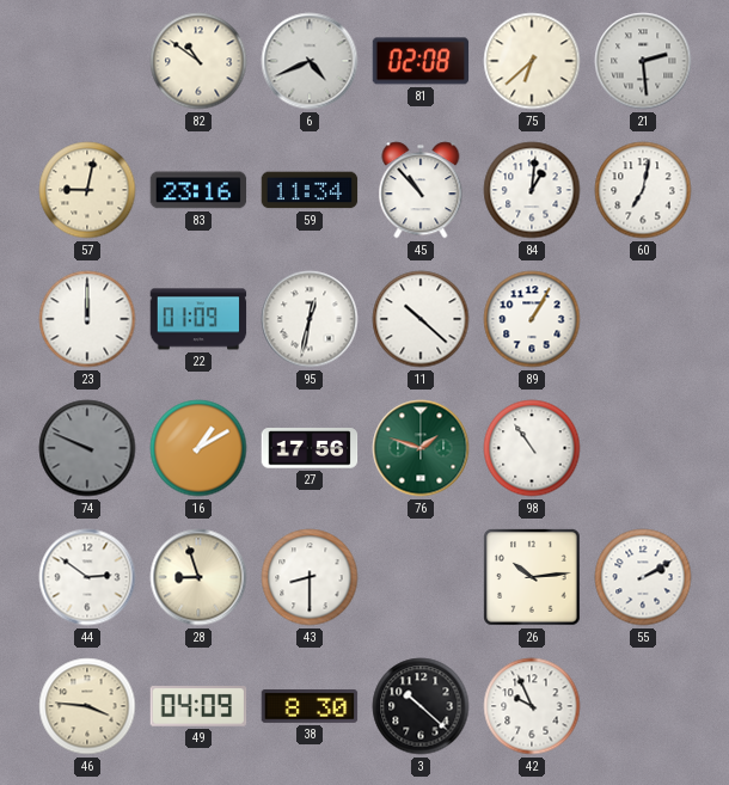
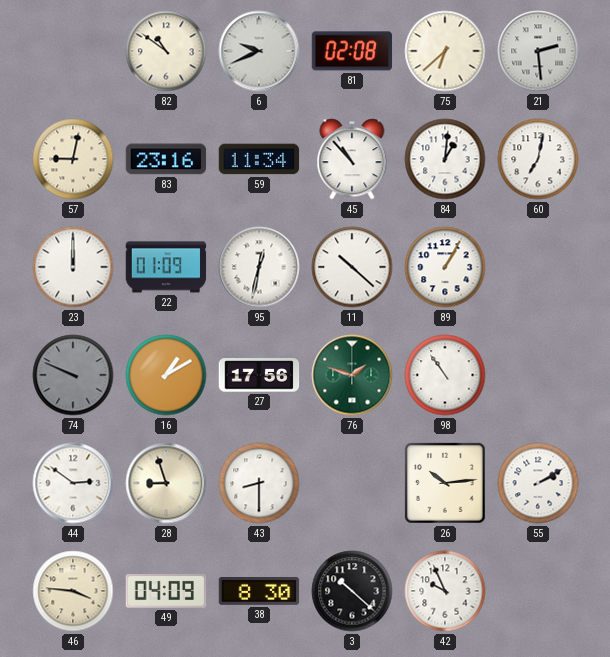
6: 4:41 -> 9:41
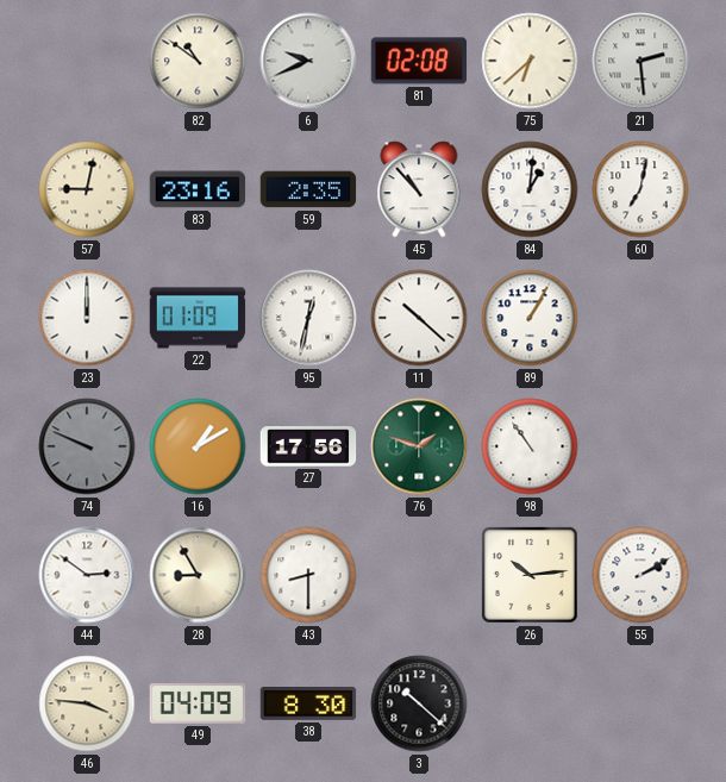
59: 11:34 -> 2:35
28: 8:57 -> 8:55
42: 9:56 -> none
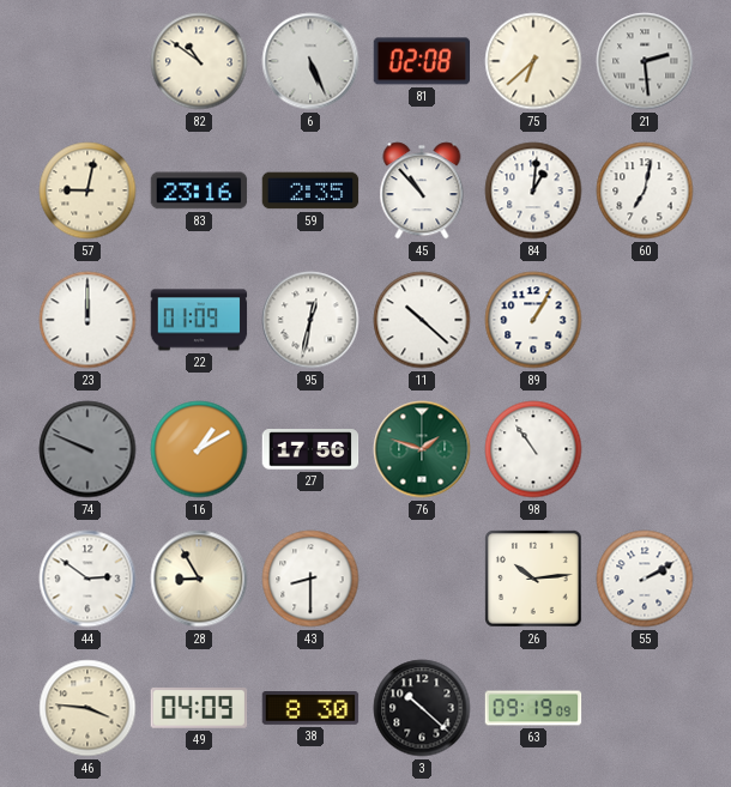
6: 9:41 -> 5:26
63: none -> 09:19
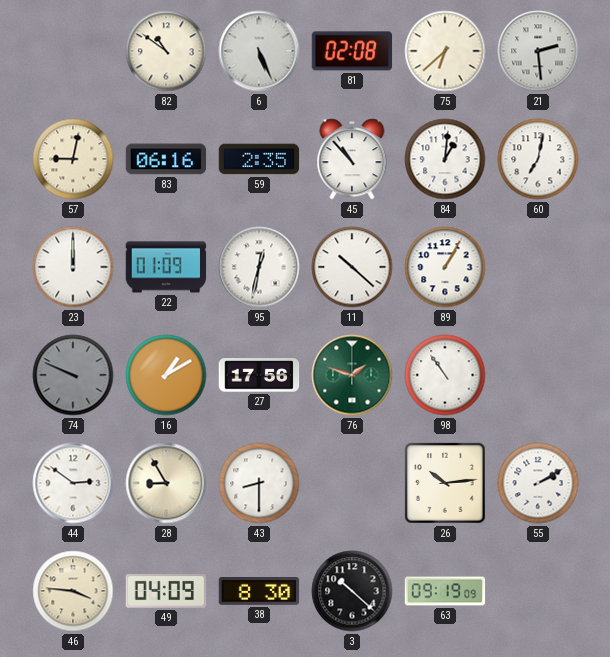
83: 23:16 -> 06:16
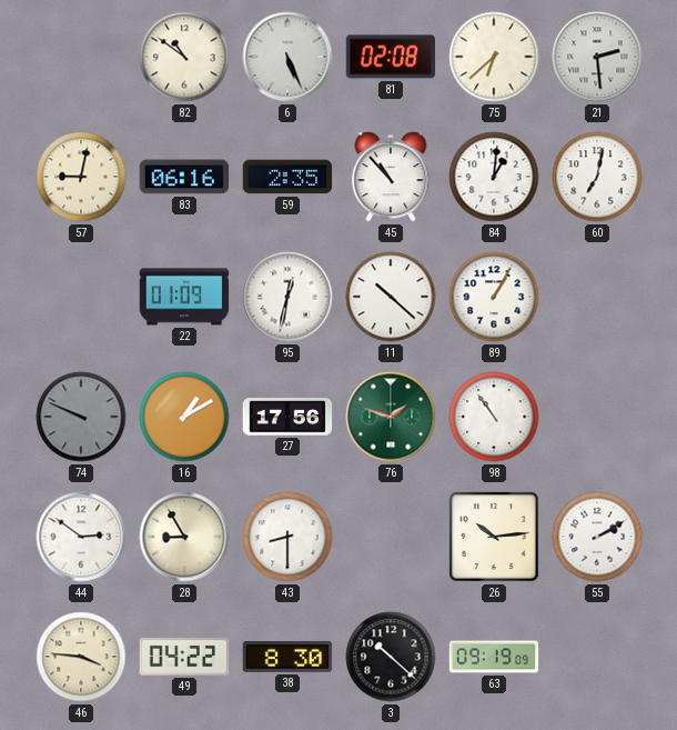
23: 12:00 -> none
49: 04:09 -> 04:22
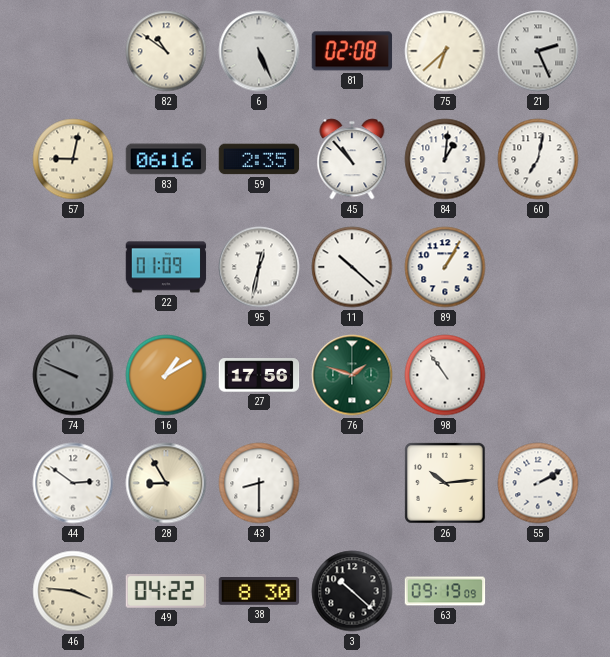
21: 2:29 -> 2:26
